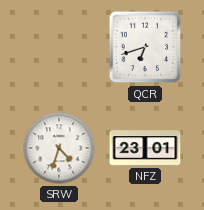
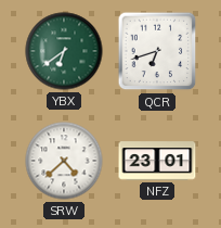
YBX: none -> 6:39
SRW: 4:33 -> 4:38
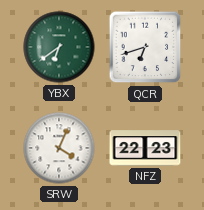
SRW: 4:38 -> 4:04
NFZ: 23:01 -> 22:23
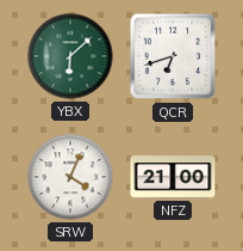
YBX: 6:39 -> 6:08
NFZ: 22:23 -> 21:00
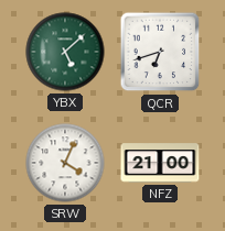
YBX: 6:08 -> 5:08
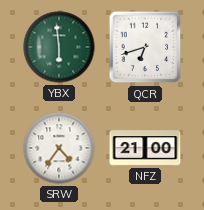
YBX: 5:08 -> 5:59
SRW: 4:04 -> 4:36
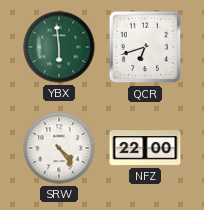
SRW: 4:36 -> 4:24
NFZ: 21:00 -> 22:00
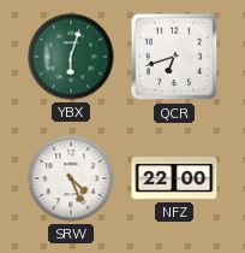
YBX: 5:59 -> 6:03
SRW: 4:24 -> 4:26
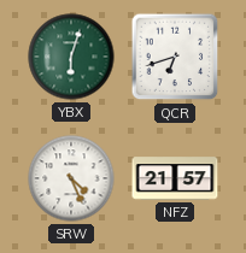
NFZ: 22:00 -> 21:57
